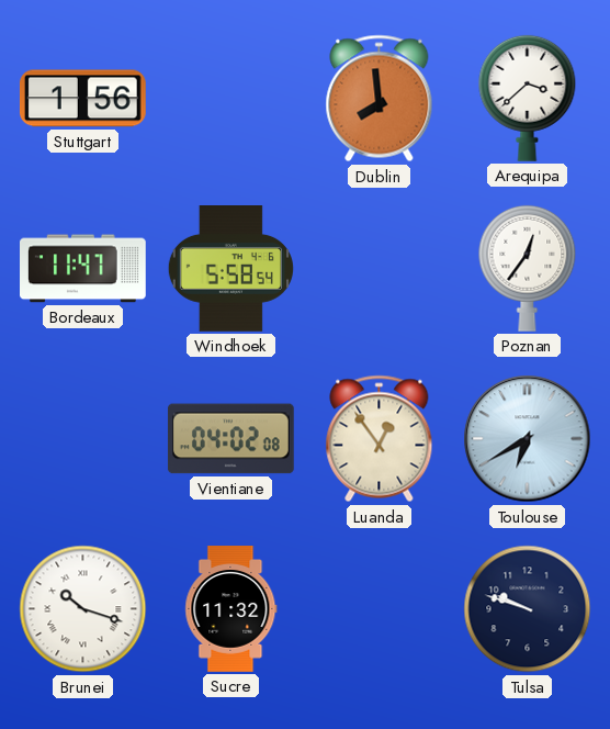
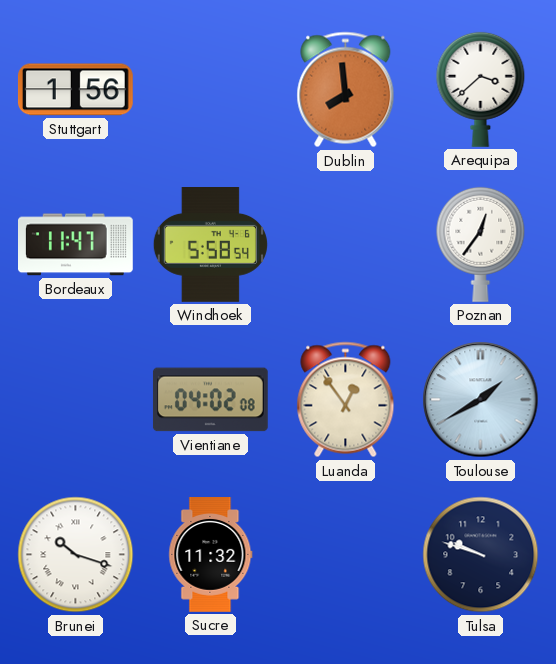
Toulouse: 6:40 -> 1:40
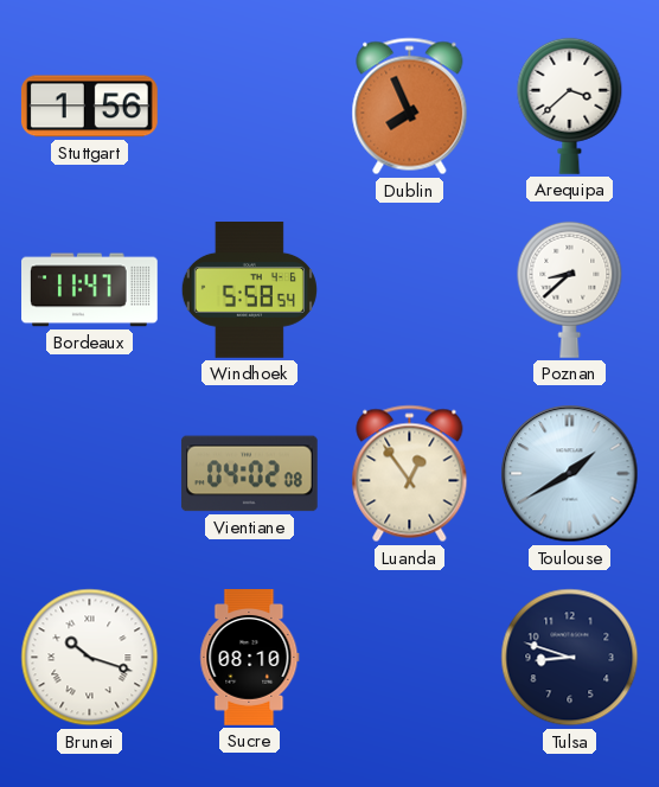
Dublin: 7:59 -> 7:56
Poznan: 12:36 -> 8:38
Sucre: 11:32 -> 08:10
Tulsa: 9:48 -> 8:48
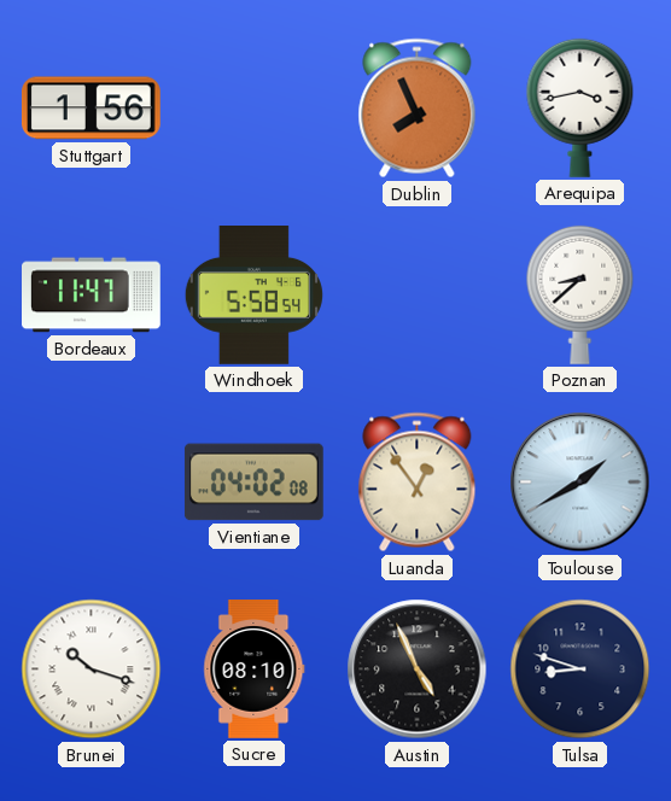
Arequipa: 3:38 -> 3:43
Austin: none -> 4:56
